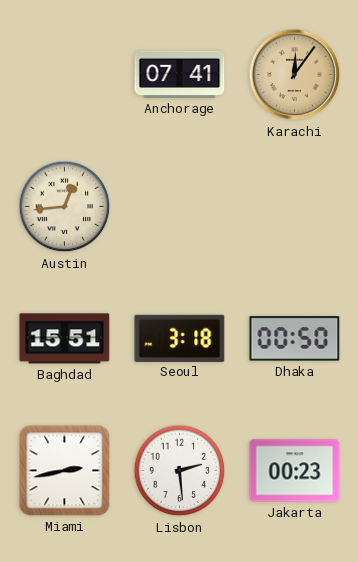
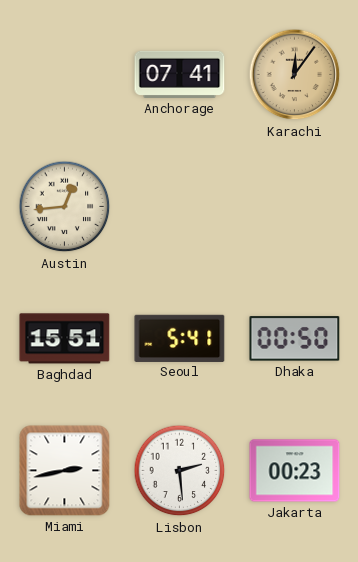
Seoul: 3:18 -> 5:41
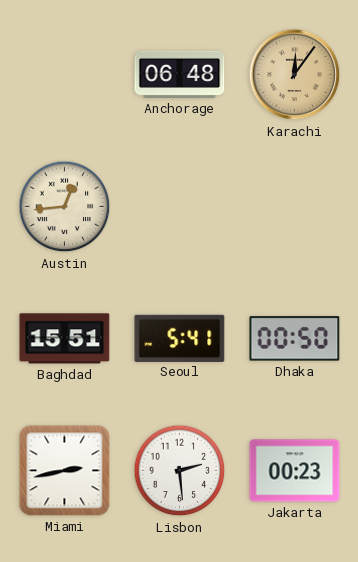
Anchorage: 07:41 -> 06:48
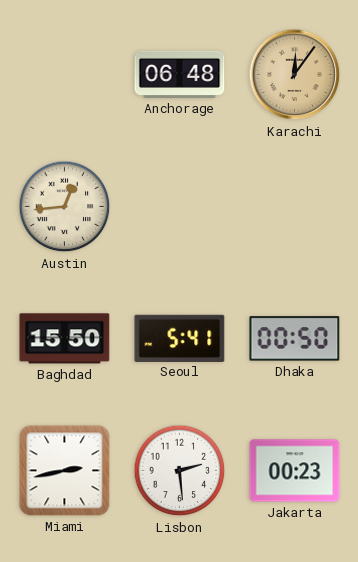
Baghdad: 15:51 -> 15:50
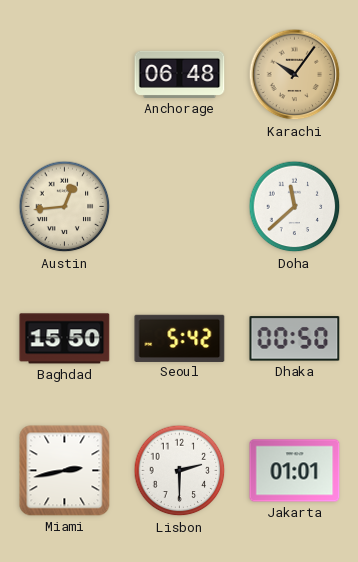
Karachi: 12:06 -> 10:06
Doha: none -> 11:38
Seoul: 5:41 -> 5:42
Lisbon: 2:29 -> 2:30
Jakarta: 00:23 -> 01:01
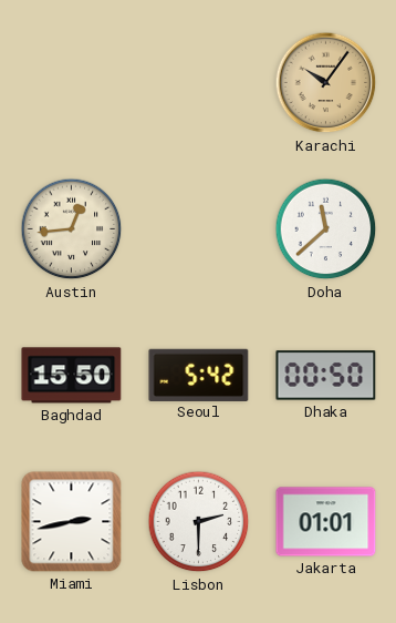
Anchorage: 06:48 -> none
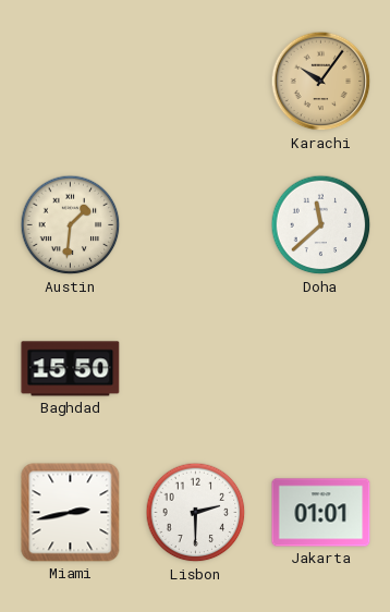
Austin: 12:44 -> 1:31
Seoul: 5:42 -> none
Dhaka: 00:50 -> none
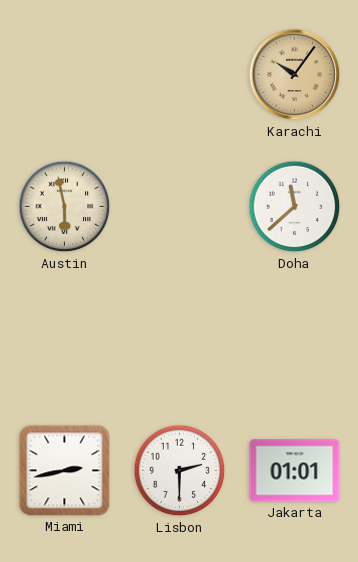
Austin: 1:31 -> 5:58
Baghdad: 15:50 -> none
